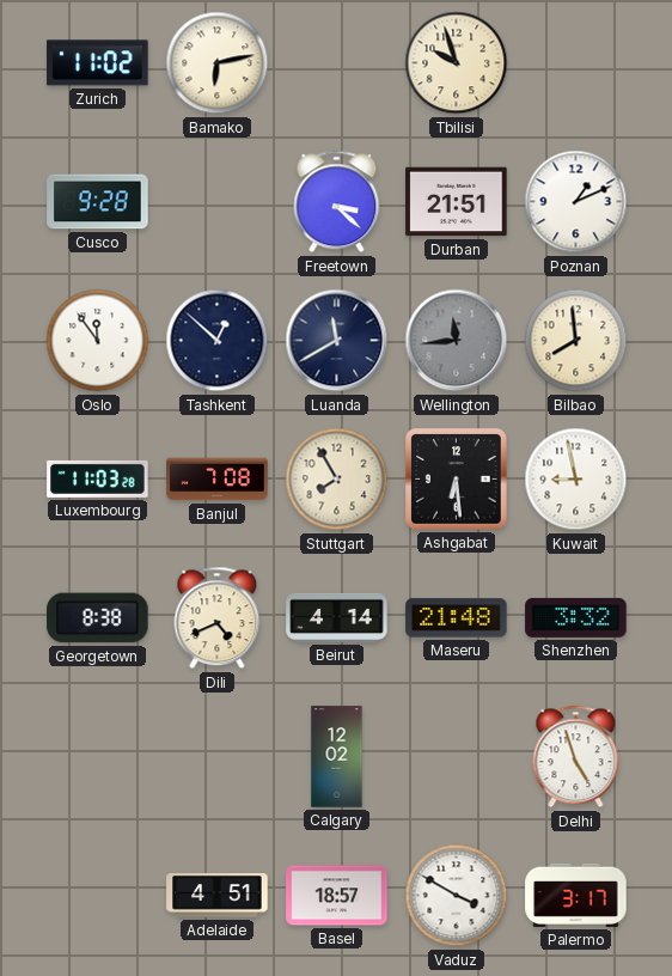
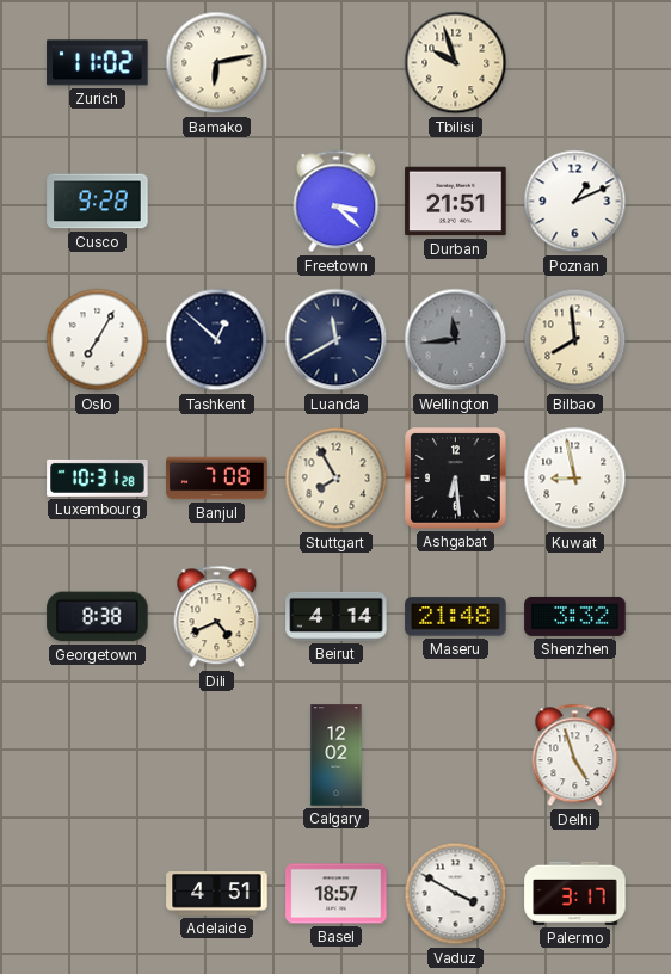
Oslo: 11:54 -> 7:05
Luxembourg: 11:03 -> 10:31
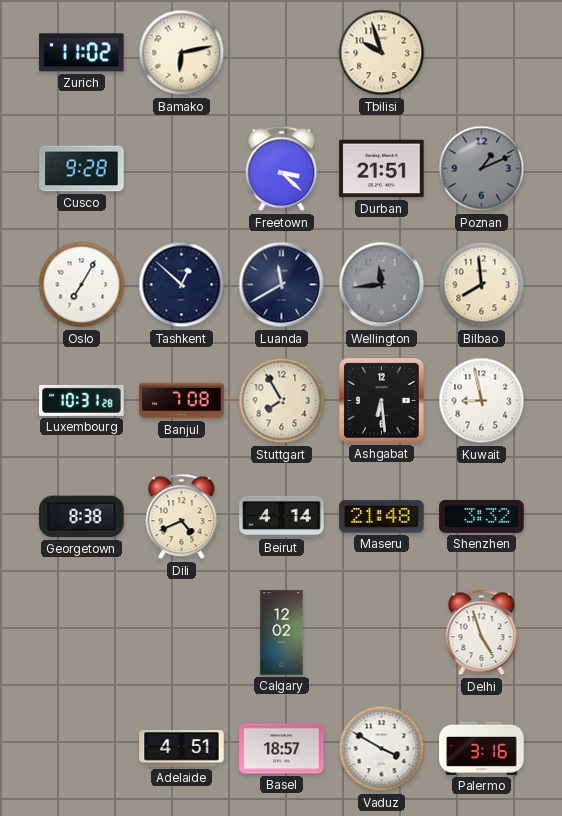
Poznan dial: white -> grey
Palermo: 3:17 -> 3:16
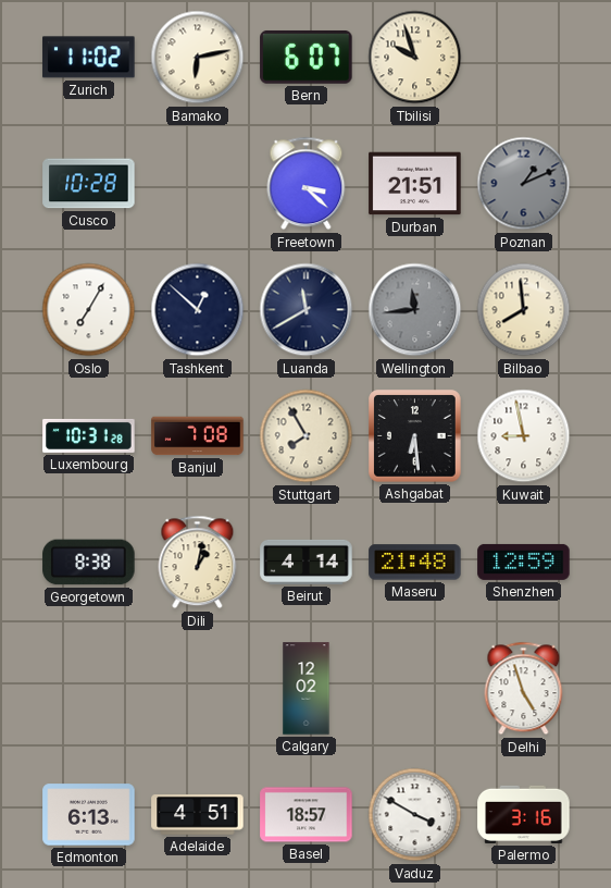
Bern: none -> 6:07
Cusco: 9:28 -> 10:28
Dili: 4:41 -> 1:02
Shenzhen: 3:32 -> 12:59
Edmonton: none -> 6:13
